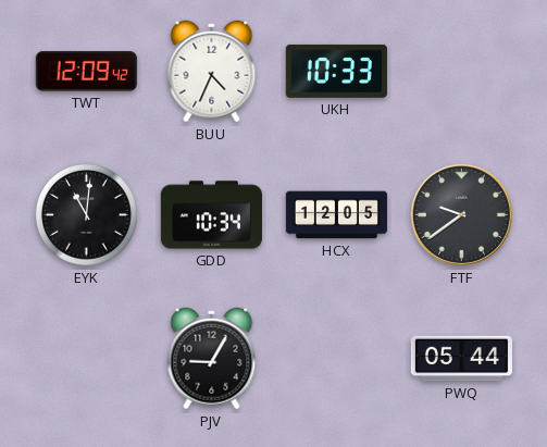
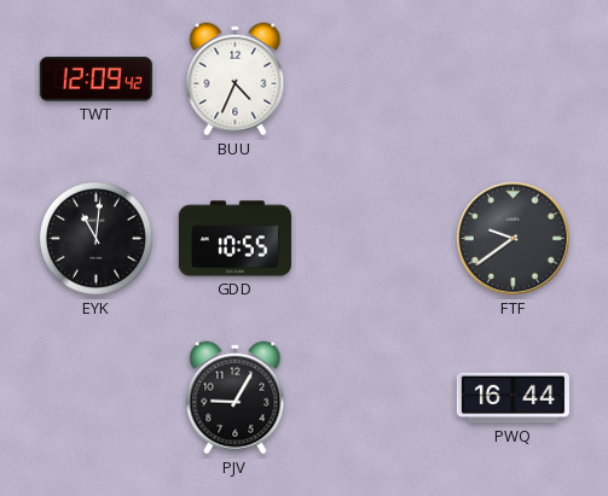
UKH: 10:33 -> none
GDD: 10:34 -> 10:55
HCX: 12:05 -> none
PWQ: 05:44 -> 16:44
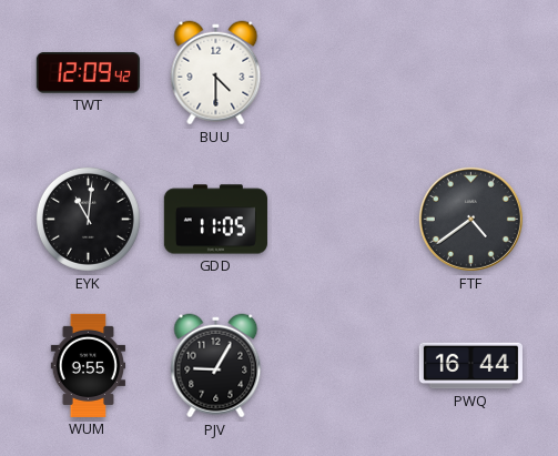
BUU: 4:34 -> 4:30
GDD: 10:55 -> 11:05
FTF: 9:39 -> 4:39
WUM: none -> 9:55
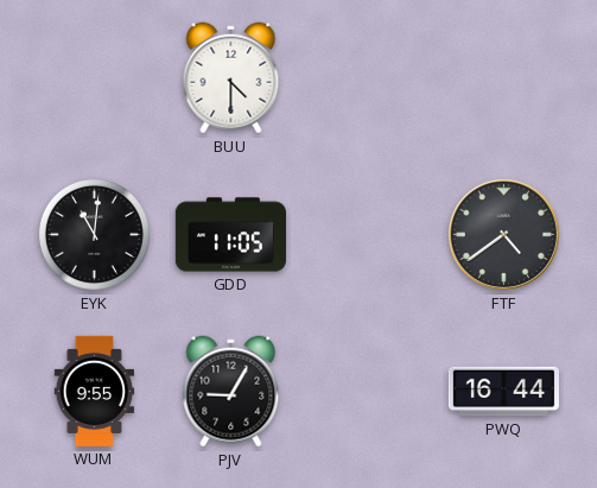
TWT: 12:09 -> none
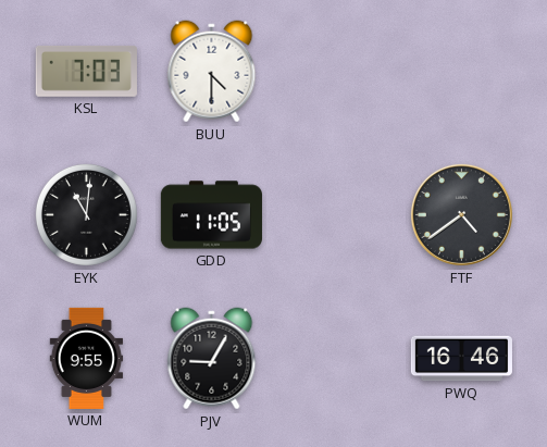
KSL: none -> 7:03
PWQ: 16:44 -> 16:46
